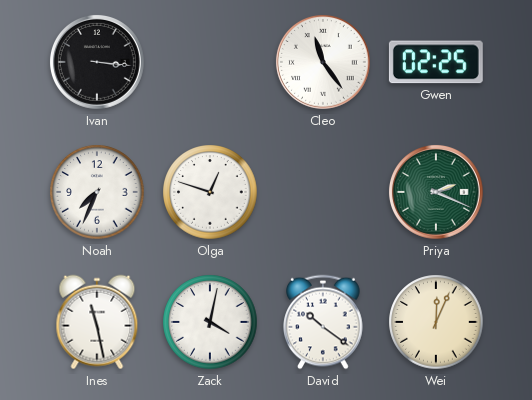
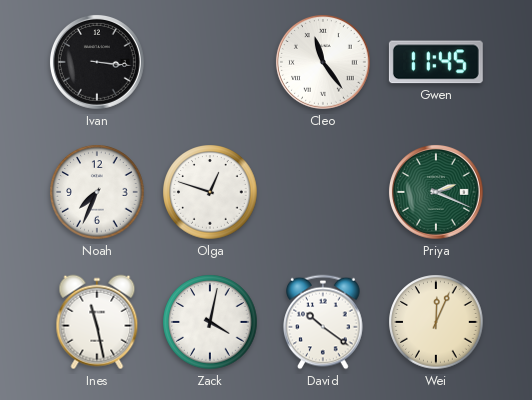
Gwen: 02:25 -> 11:45
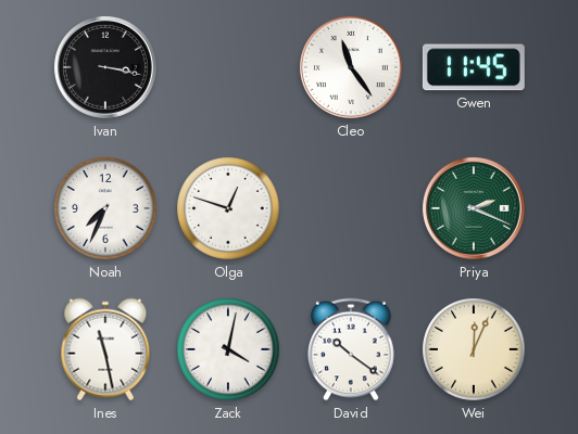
Ivan: 3:16 -> 3:17
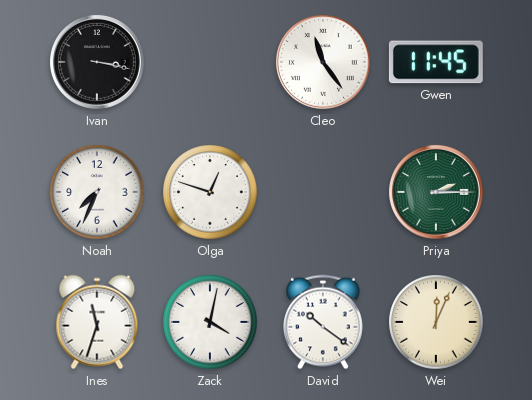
Priya: 2:19 -> 2:15
Ines: 11:28 -> 11:33
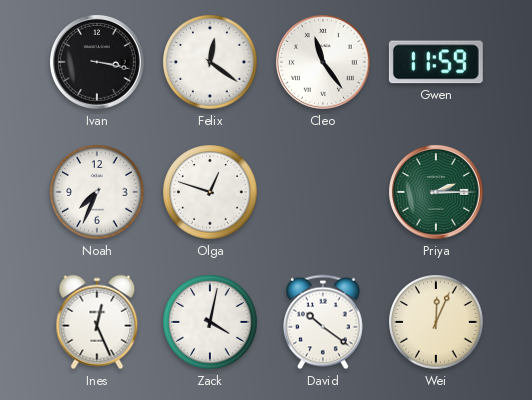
Felix: none -> 12:21
Gwen: 11:45 -> 11:59
Ines: 11:33 -> 12:26
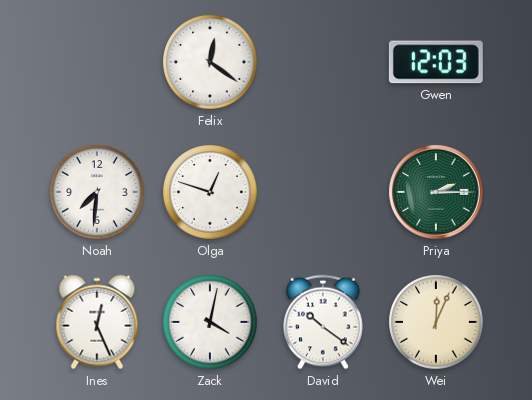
Ivan: 3:17 -> none
Cleo: 11:24 -> none
Gwen: 11:59 -> 12:03
Noah: 7:34 -> 7:31
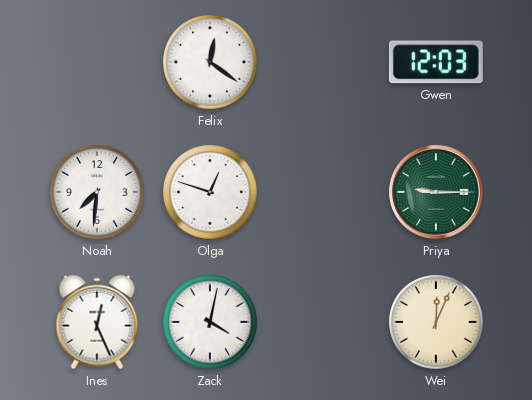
Priya: 2:15 -> 9:15
David: 10:21 -> none
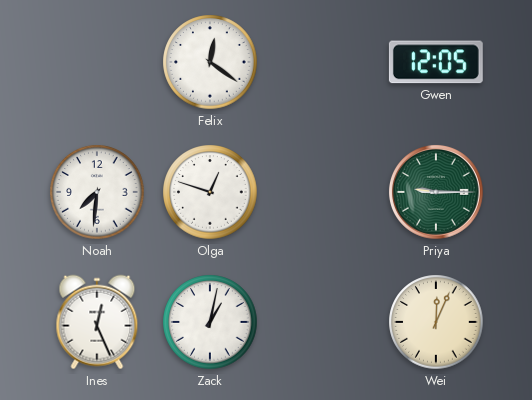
Gwen: 12:03 -> 12:05
Zack: 4:02 -> 1:02
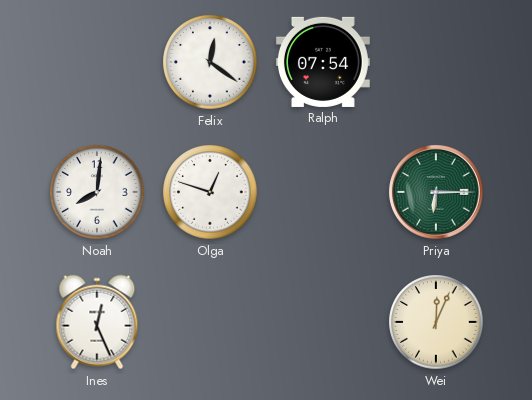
Ralph: none -> 07:54
Gwen: 12:05 -> none
Noah: 7:31 -> 8:01
Priya: 9:15 -> 6:15
Zack: 1:02 -> none
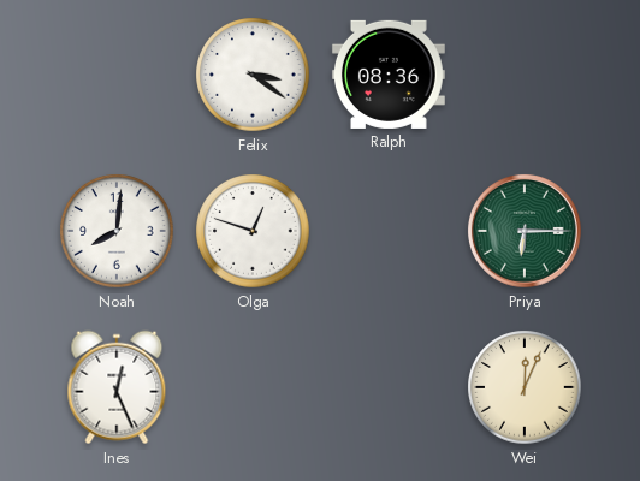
Felix: 12:21 -> 3:21
Ralph: 07:54 -> 08:36
